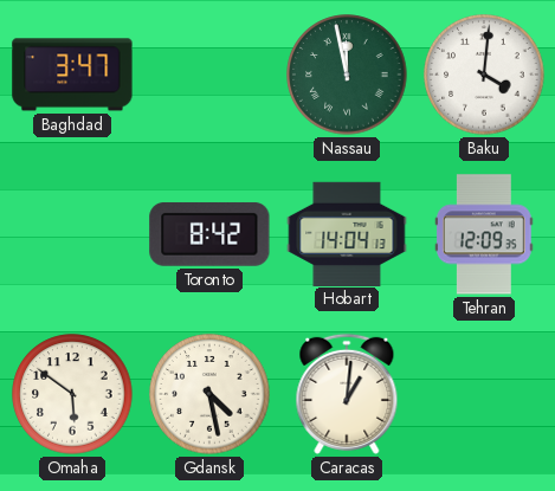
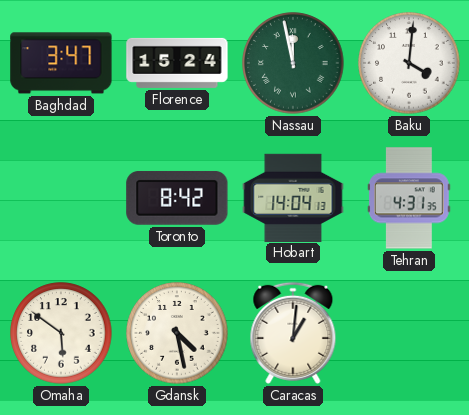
Florence: none -> 15:24
Tehran: 12:09 -> 4:31
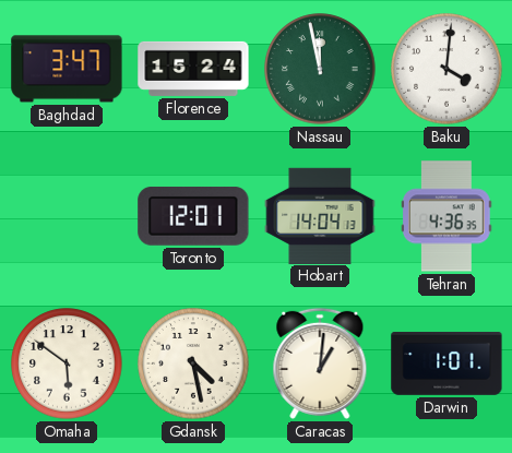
Toronto: 8:42 -> 12:01
Tehran: 4:31 -> 4:36
Darwin: none -> 1:01
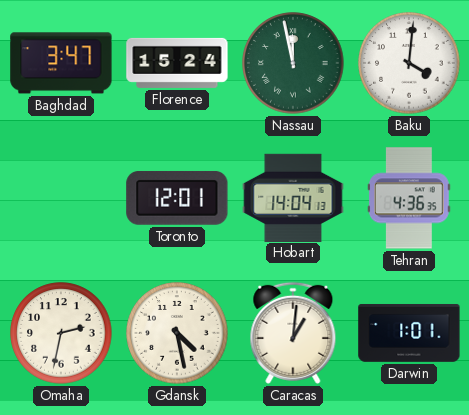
Omaha: 5:51 -> 2:32
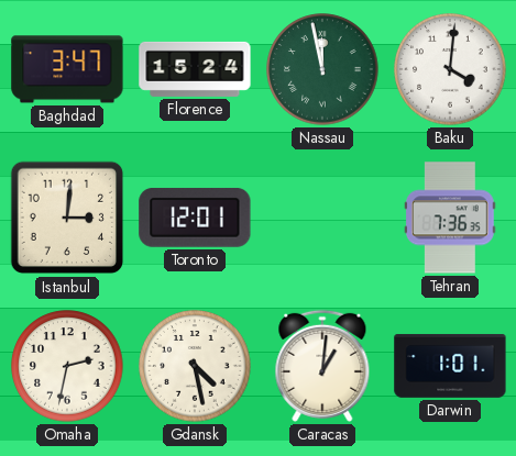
Istanbul: none -> 3:01
Hobart: 14:04 -> none
Tehran: 4:36 -> 7:36
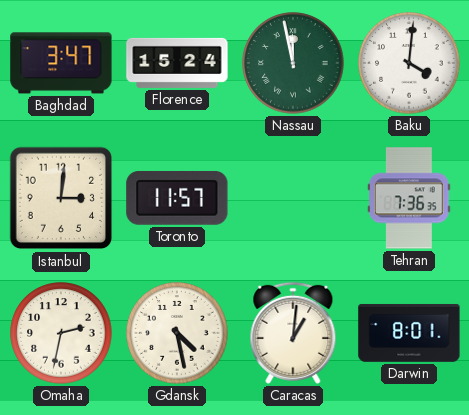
Toronto: 12:01 -> 11:57
Darwin: 1:01 -> 8:01
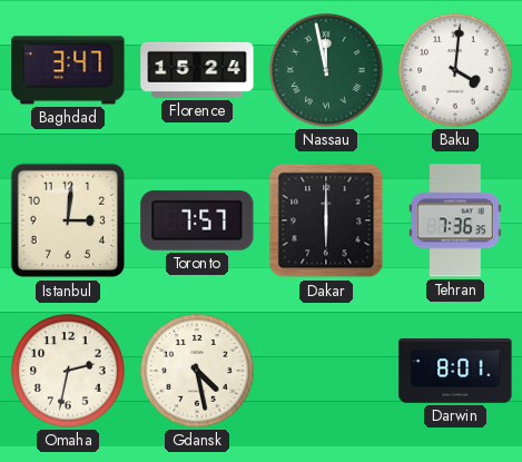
Toronto: 11:57 -> 7:57
Dakar: none -> 6:00
Caracas: 1:01 -> none
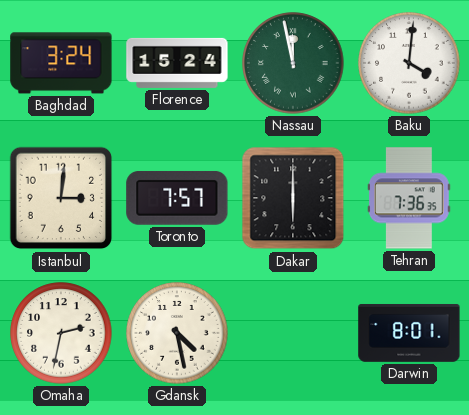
Baghdad: 3:47 -> 3:24
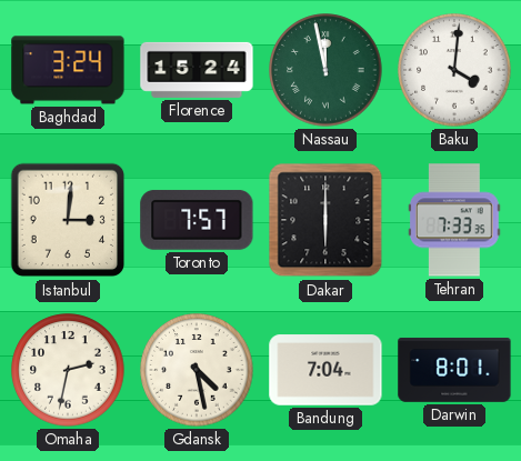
Tehran: 7:36 -> 7:33
Bandung: none -> 7:04
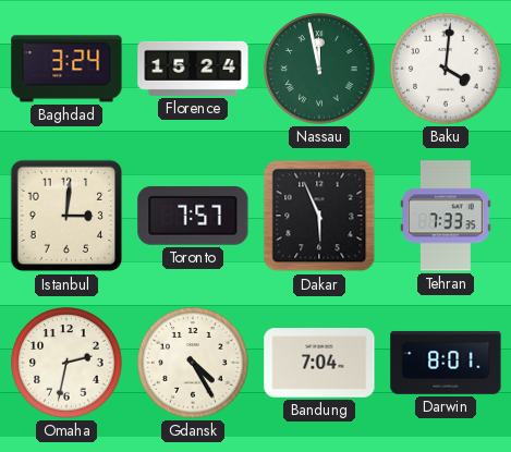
Dakar: 6:00 -> 5:56
Gdansk: 4:28 -> 4:25
